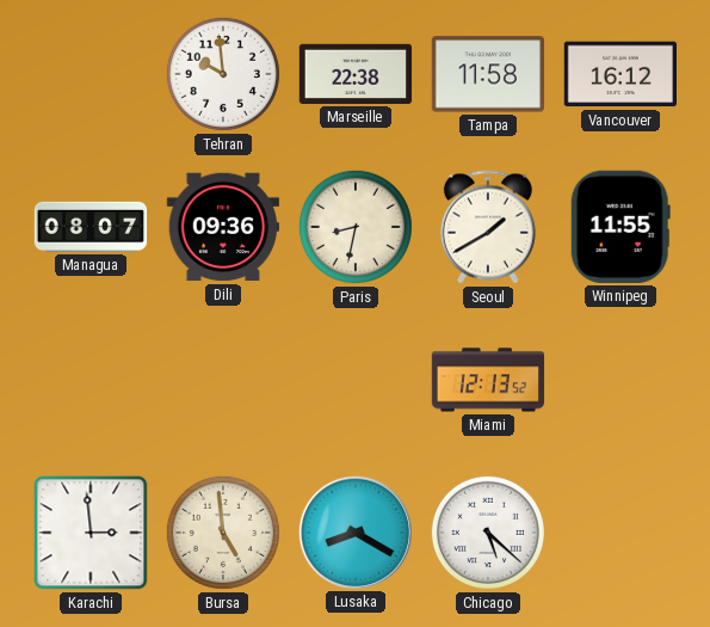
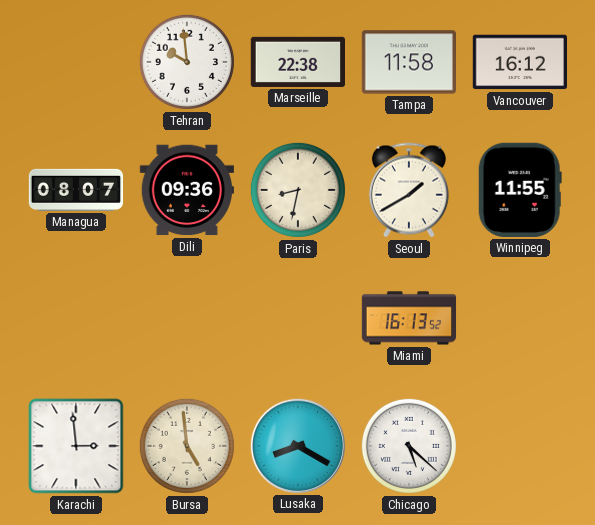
Miami: 12:13 -> 16:13
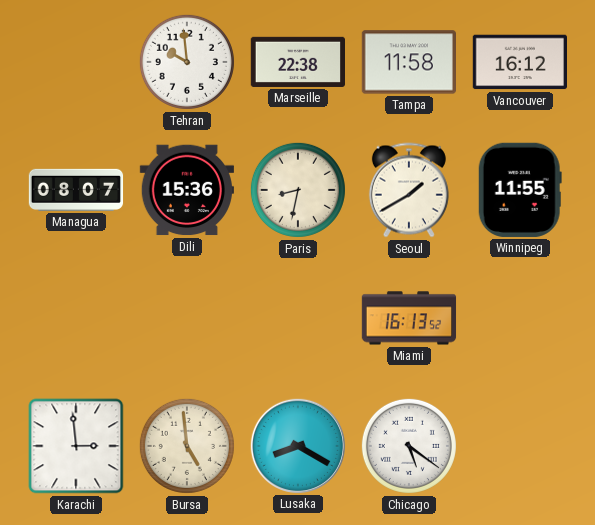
Dili: 09:36 -> 15:36
Chicago: 5:22 -> 5:21
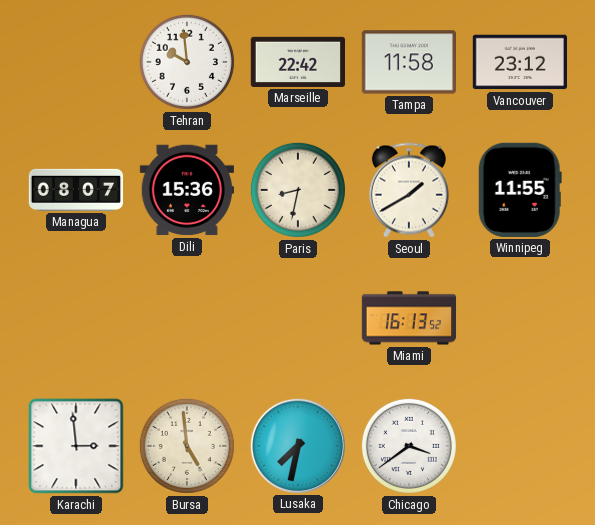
Marseille: 22:38 -> 22:42
Vancouver: 16:12 -> 23:12
Lusaka: 8:20 -> 7:32
Chicago: 5:21 -> 3:39
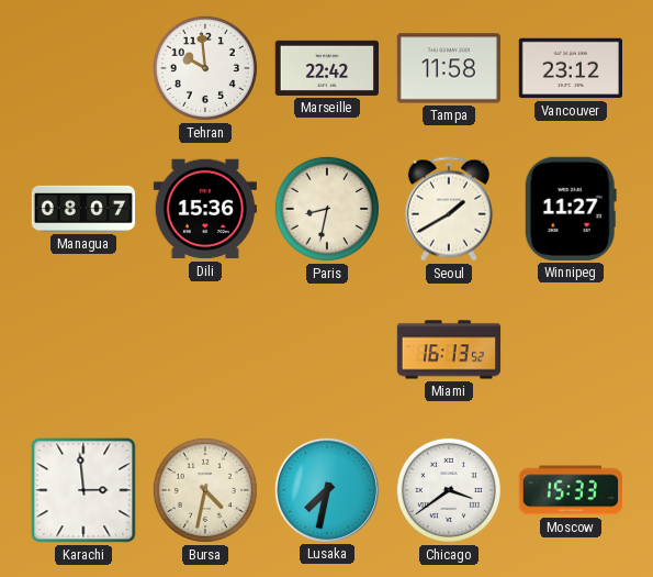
Winnipeg: 11:55 -> 11:27
Bursa: 4:59 -> 4:32
Moscow: none -> 15:33
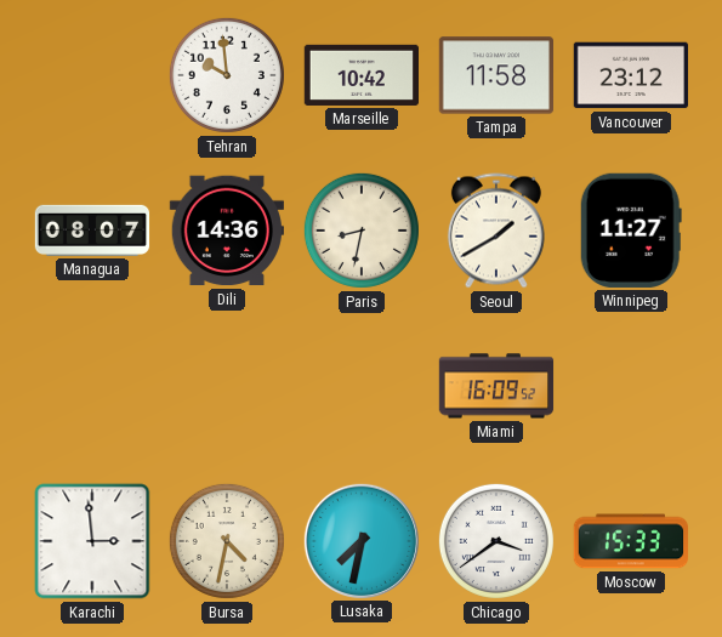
Marseille: 22:42 -> 10:42
Dili: 15:36 -> 14:36
Miami: 16:13 -> 16:09
